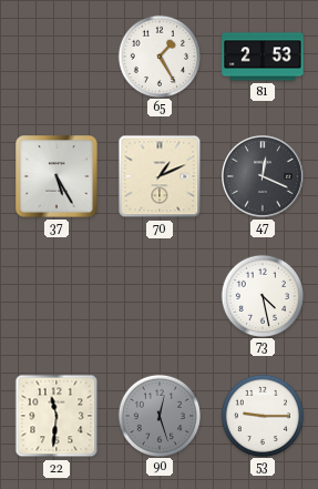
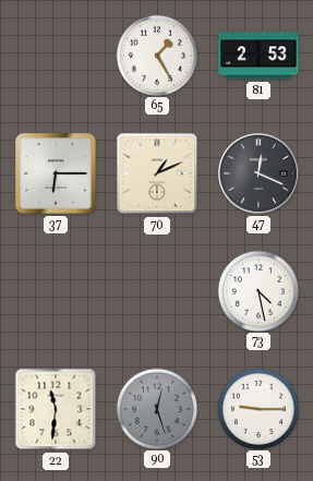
37: 5:25 -> 6:15
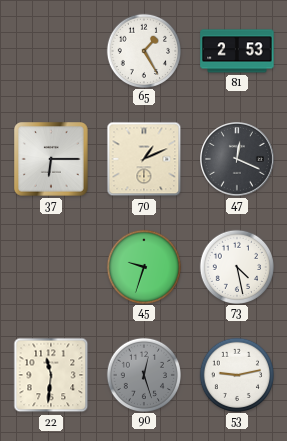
45: none -> 9:33
53: 9:15 -> 9:13
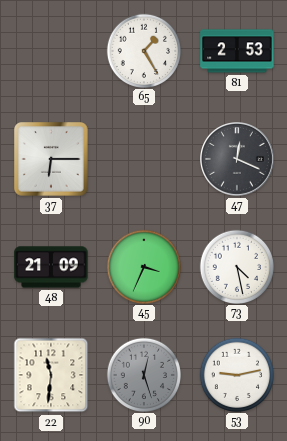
70: 1:11 -> none
48: none -> 21:09
45: 9:33 -> 3:34
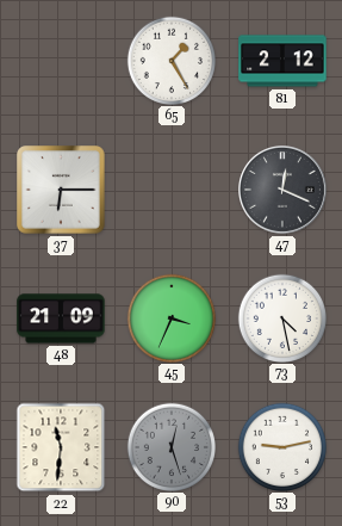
81: 2:53 -> 2:12
